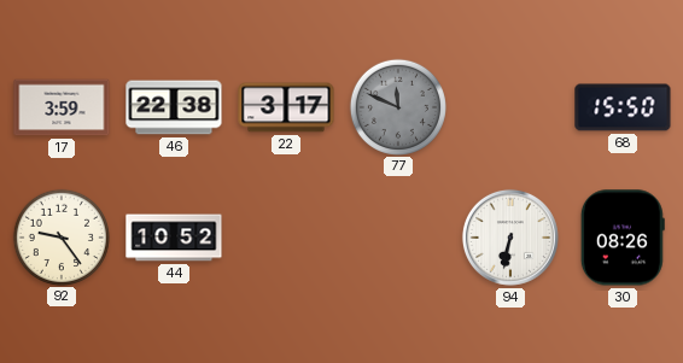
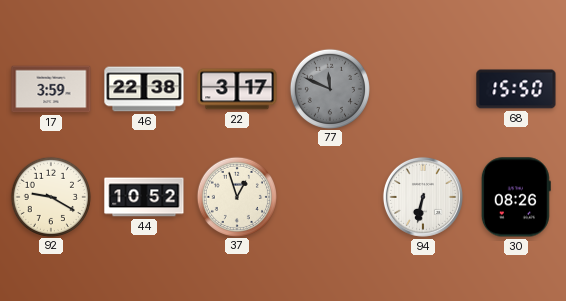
92: 9:24 -> 9:20
37: none -> 12:57
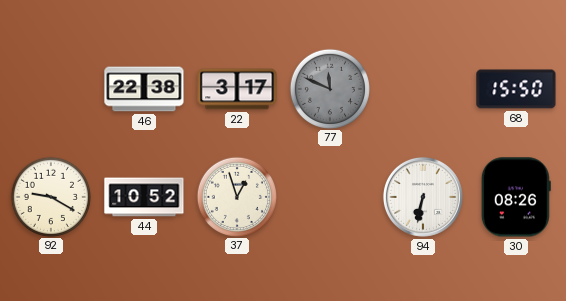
17: 3:59 -> none
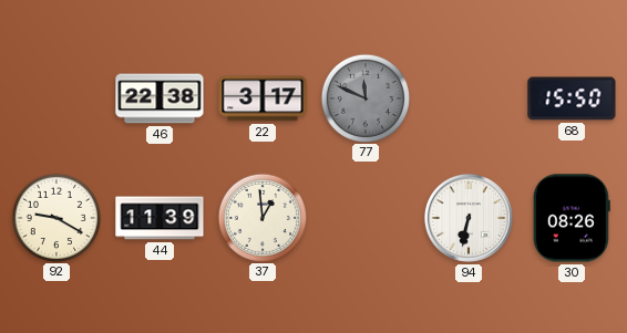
44: 10:52 -> 11:39
37: 12:57 -> 12:59
